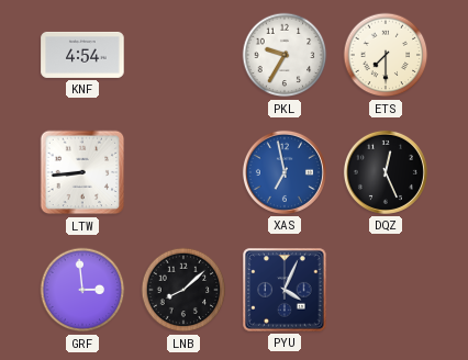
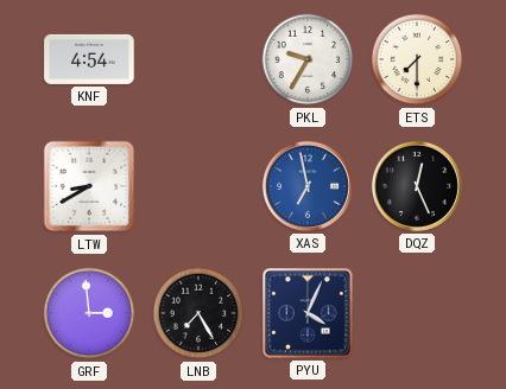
LTW: 8:44 -> 8:40
LNB: 8:08 -> 7:25
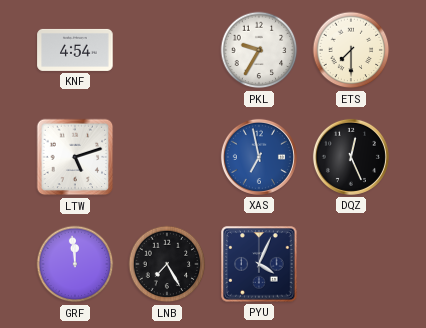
LTW: 8:40 -> 5:12
GRF: 2:59 -> 11:59
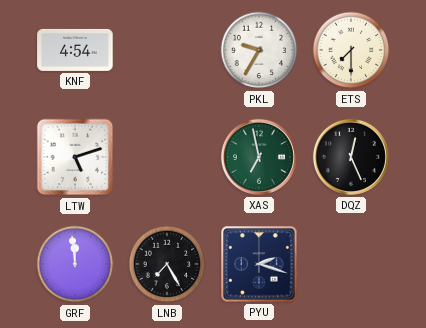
XAS dial: blue -> green
PYU: 4:04 -> 2:18
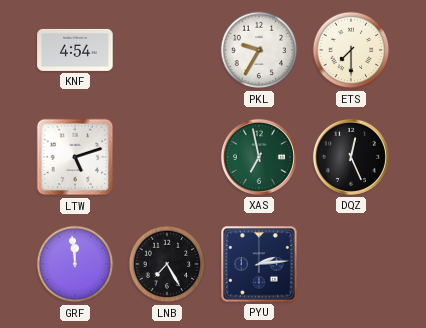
PYU: 2:18 -> 2:14
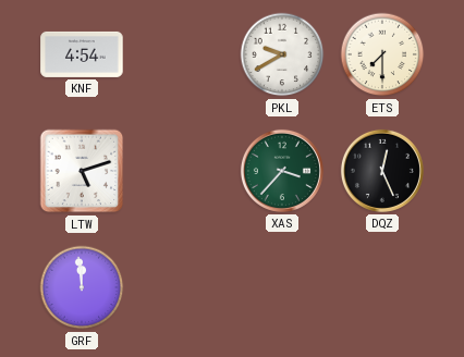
PKL: 9:35 -> 9:40
XAS: 6:58 -> 3:37
LNB: 7:25 -> none
PYU: 2:14 -> none
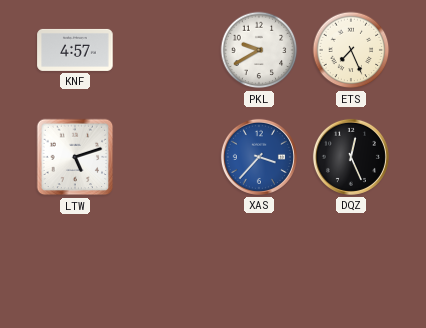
KNF: 4:54 -> 4:57
ETS: 7:30 -> 7:26
XAS dial: green -> blue
GRF: 11:59 -> none
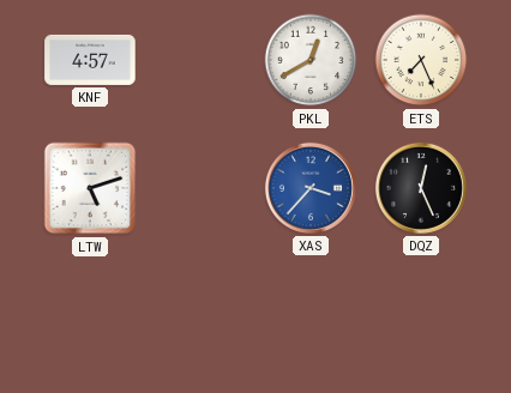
PKL: 9:40 -> 12:40
